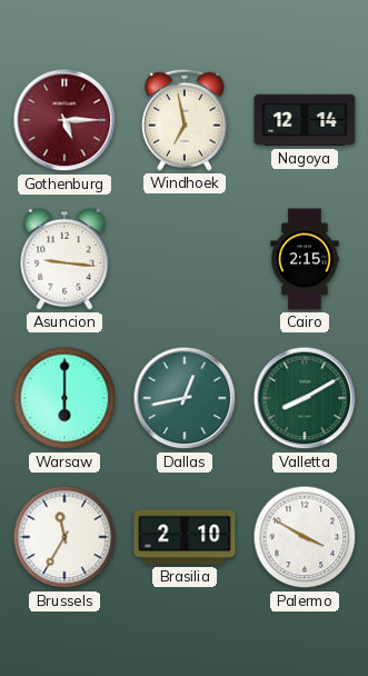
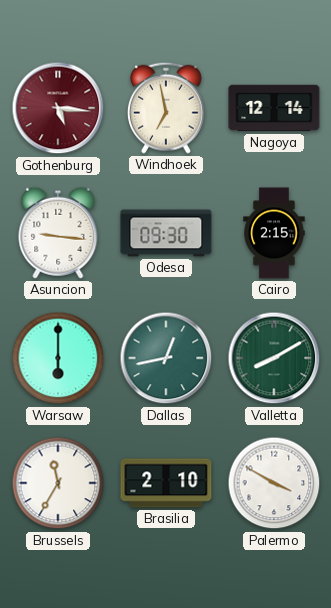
Gothenburg: 5:15 -> 5:16
Odesa: none -> 09:30
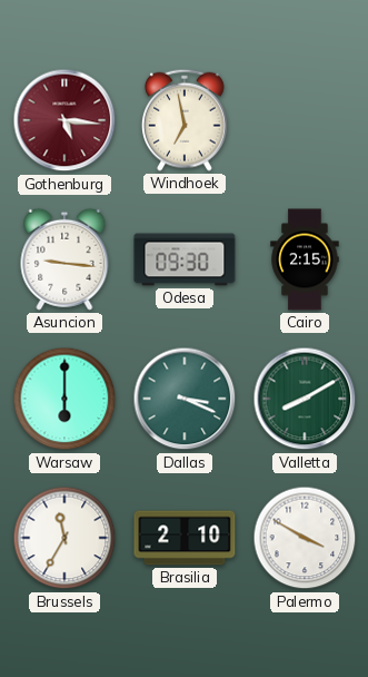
Nagoya: 12:14 -> none
Dallas: 12:43 -> 3:19
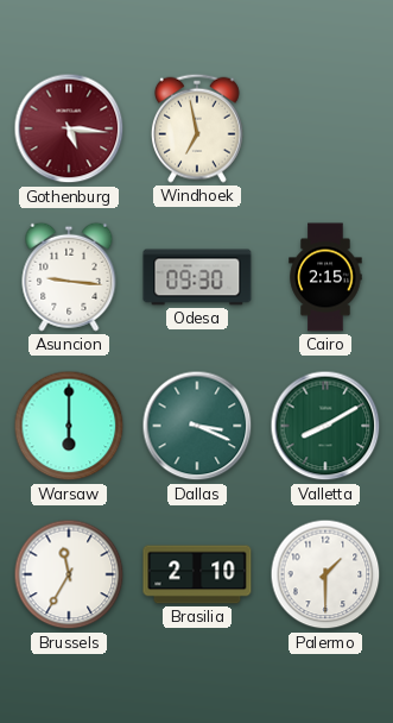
Palermo: 3:50 -> 1:30
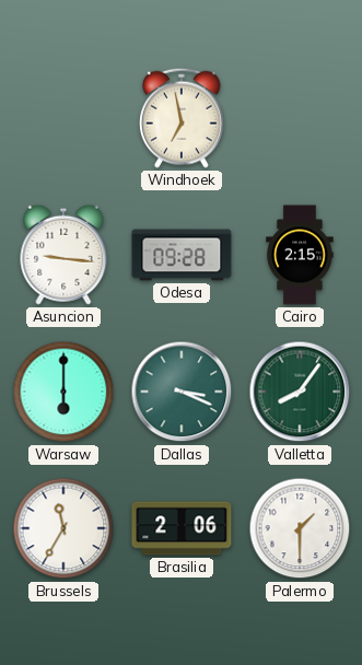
Gothenburg: 5:16 -> none
Odesa: 09:30 -> 09:28
Valletta: 8:10 -> 8:06
Brasilia: 2:10 -> 2:06
